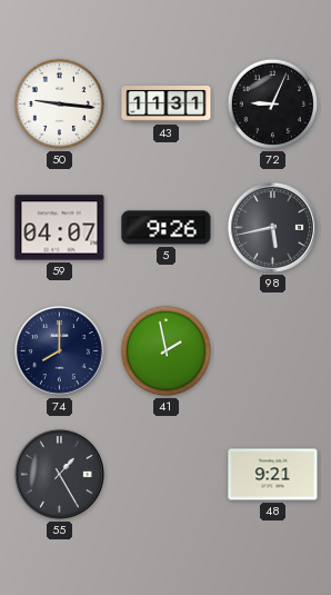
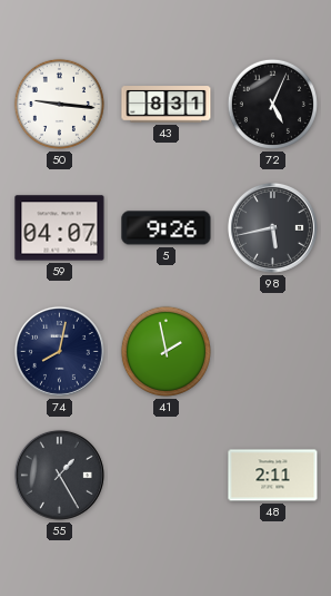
43: 11:31 -> 8:31
72: 9:04 -> 5:04
74: 8:00 -> 8:02
48: 9:21 -> 2:11
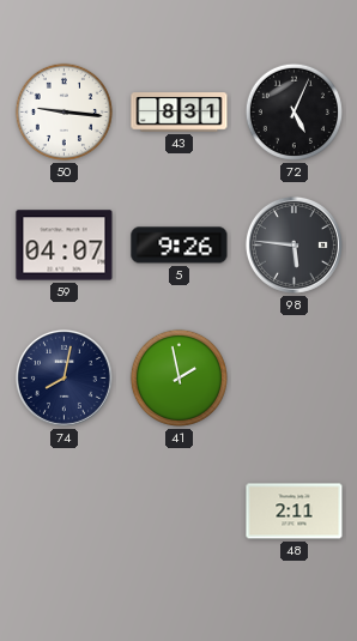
98: 5:43 -> 5:46
55: 1:25 -> none
